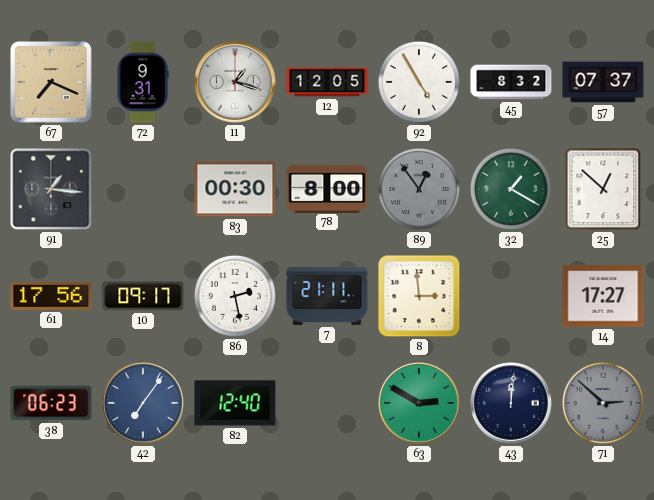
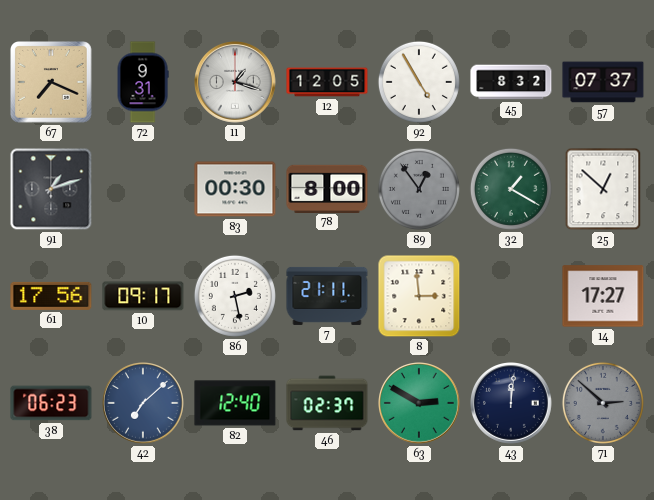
91: 1:16 -> 1:12
42: 7:06 -> 7:08
46: none -> 02:37
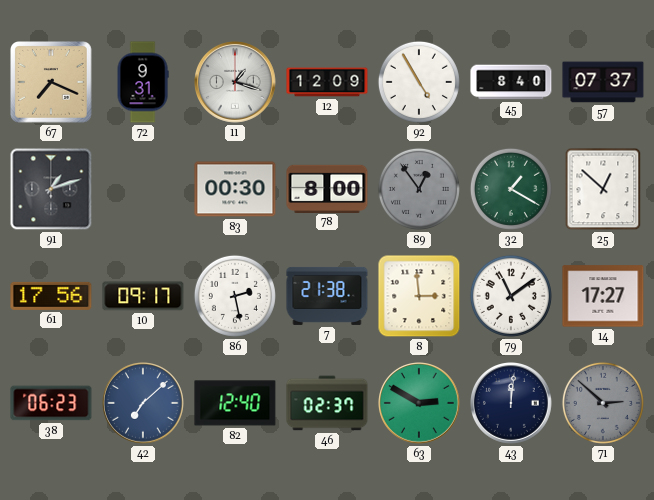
12: 12:05 -> 12:09
45: 8:32 -> 8:40
7: 21:11 -> 21:38
79: none -> 11:09
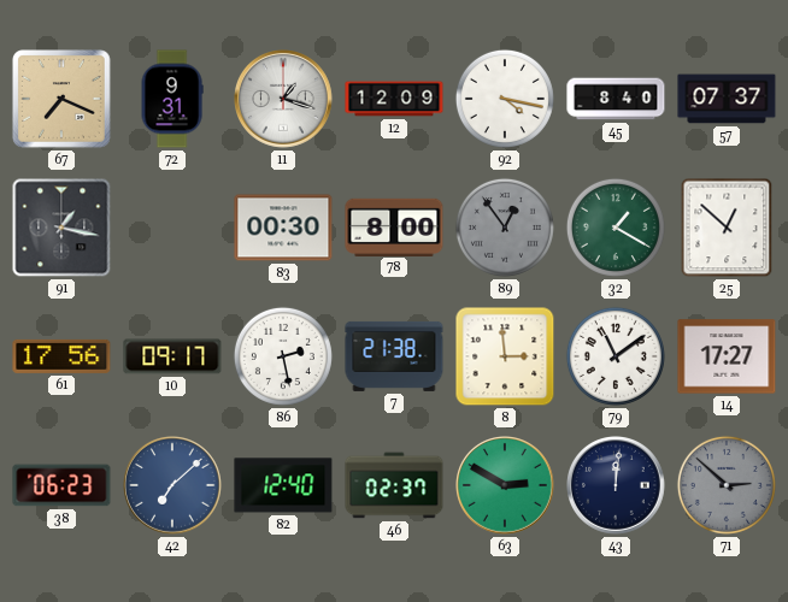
92: 4:55 -> 4:17
91: 1:12 -> 1:17
